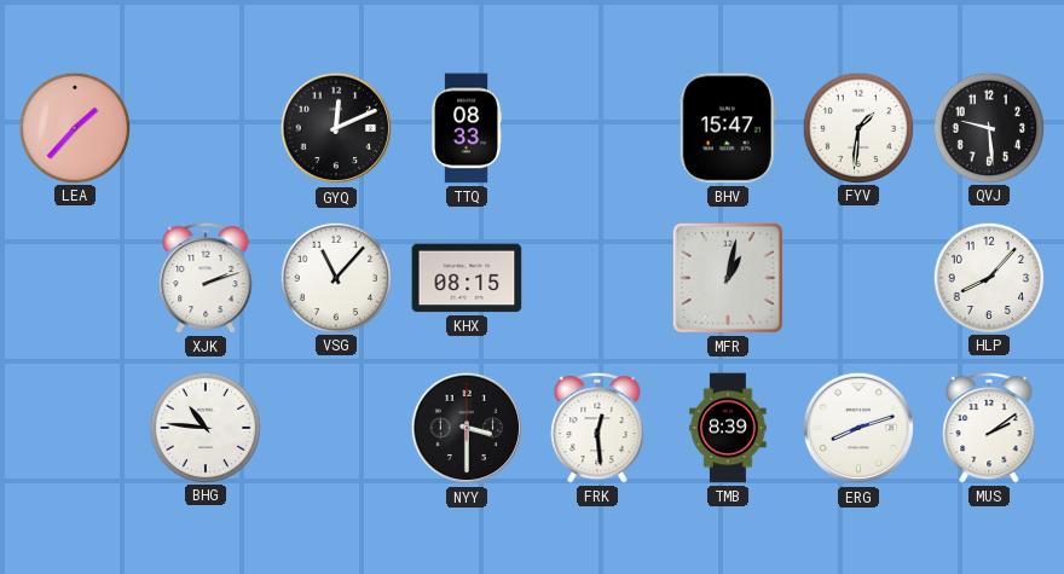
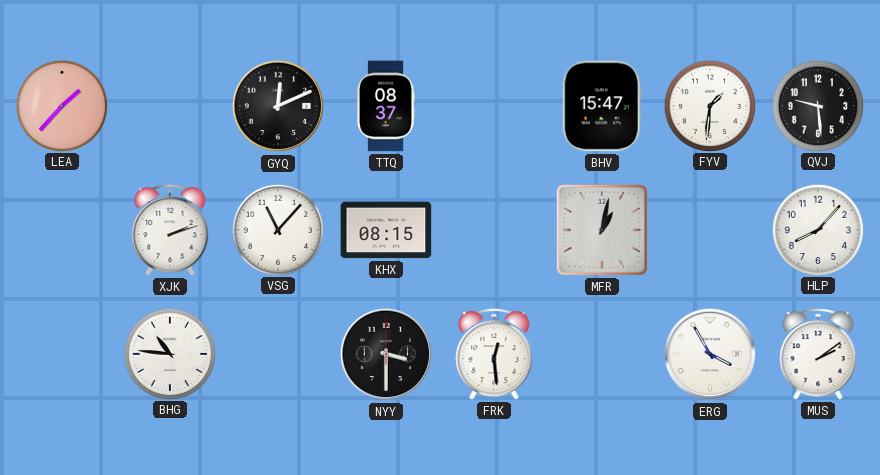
TTQ: 08:33 -> 08:37
TMB: 8:39 -> none
ERG: 8:12 -> 3:55
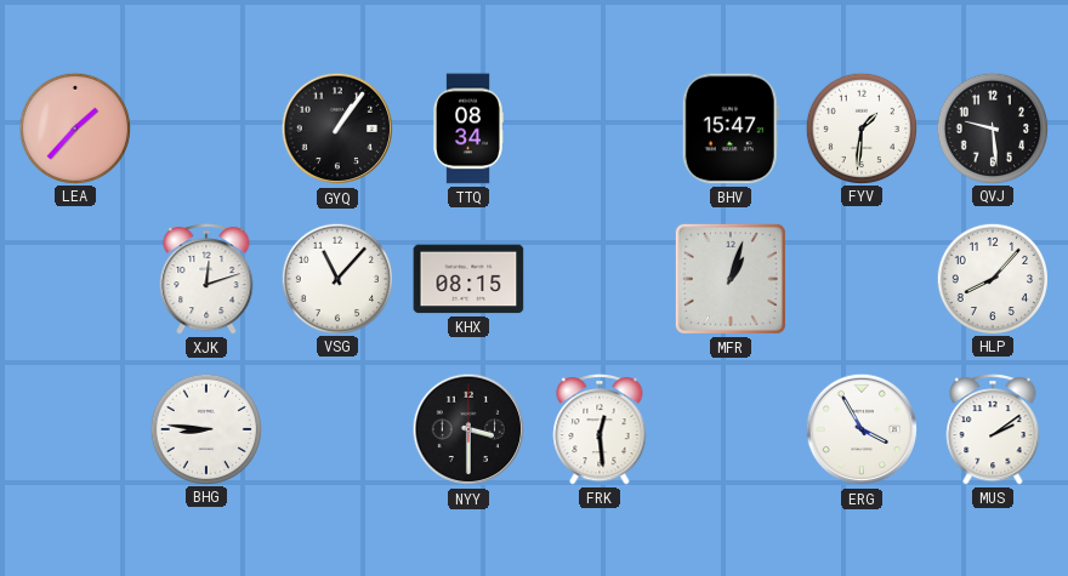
GYQ: 12:11 -> 1:06
TTQ: 08:37 -> 08:34
XJK: 2:12 -> 12:12
MFR: 1:02 -> 1:03
BHG: 10:46 -> 8:46
